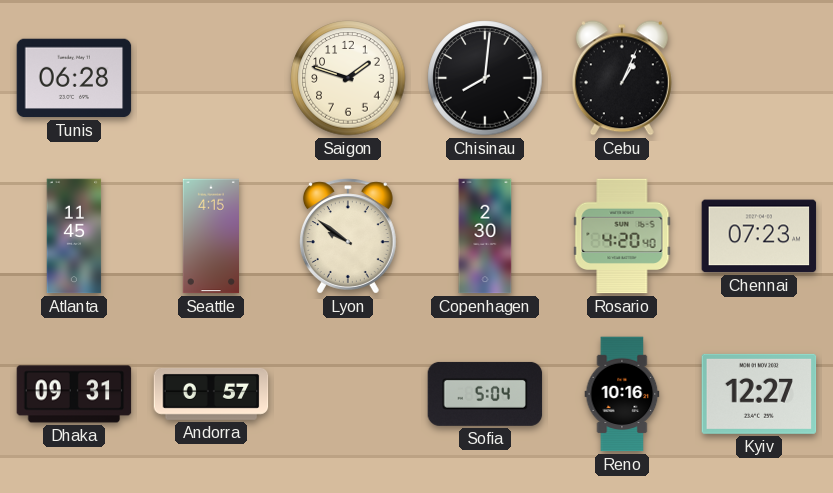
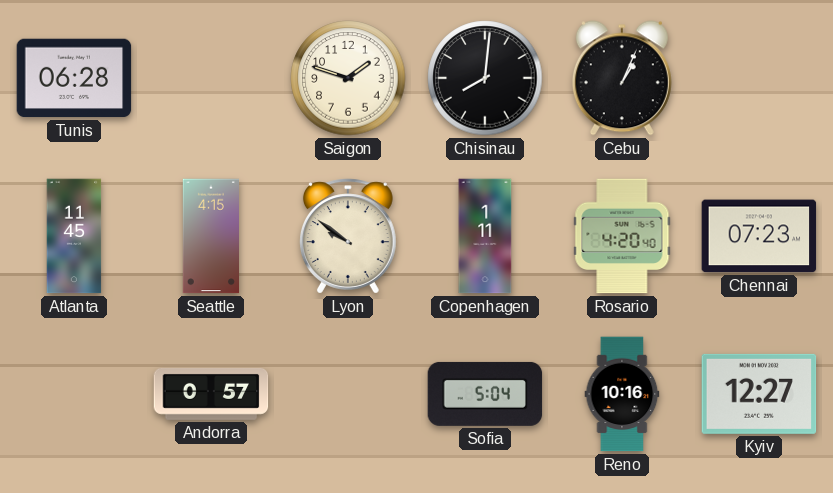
Copenhagen: 2:30 -> 1:11
Dhaka: 09:31 -> none
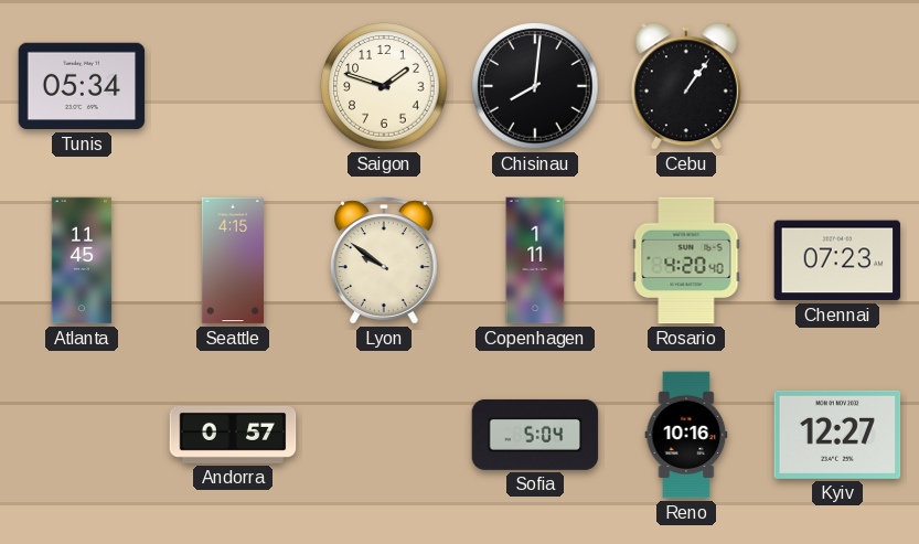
Tunis: 06:28 -> 05:34
Cebu: 1:04 -> 1:06
